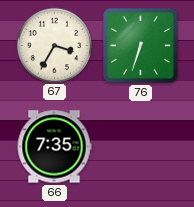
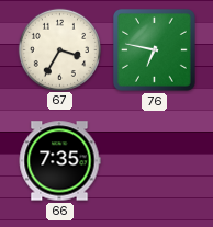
76: 6:33 -> 6:47
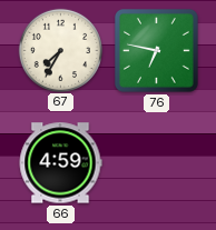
67: 3:35 -> 7:35
66: 7:35 -> 4:59
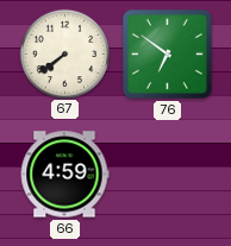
67: 7:35 -> 7:39
76: 6:47 -> 6:51
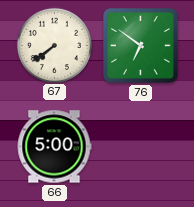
66: 4:59 -> 5:00
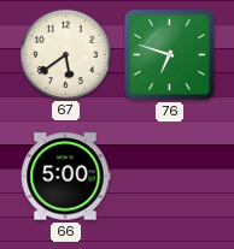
67: 7:39 -> 5:39
76: 6:51 -> 6:48
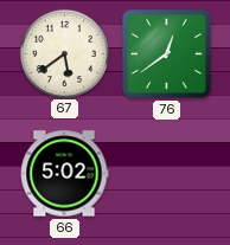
76: 6:48 -> 12:39
66: 5:00 -> 5:02
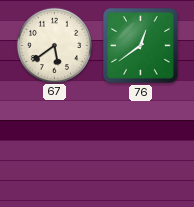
66: 5:02 -> none
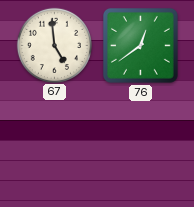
67: 5:39 -> 4:59
